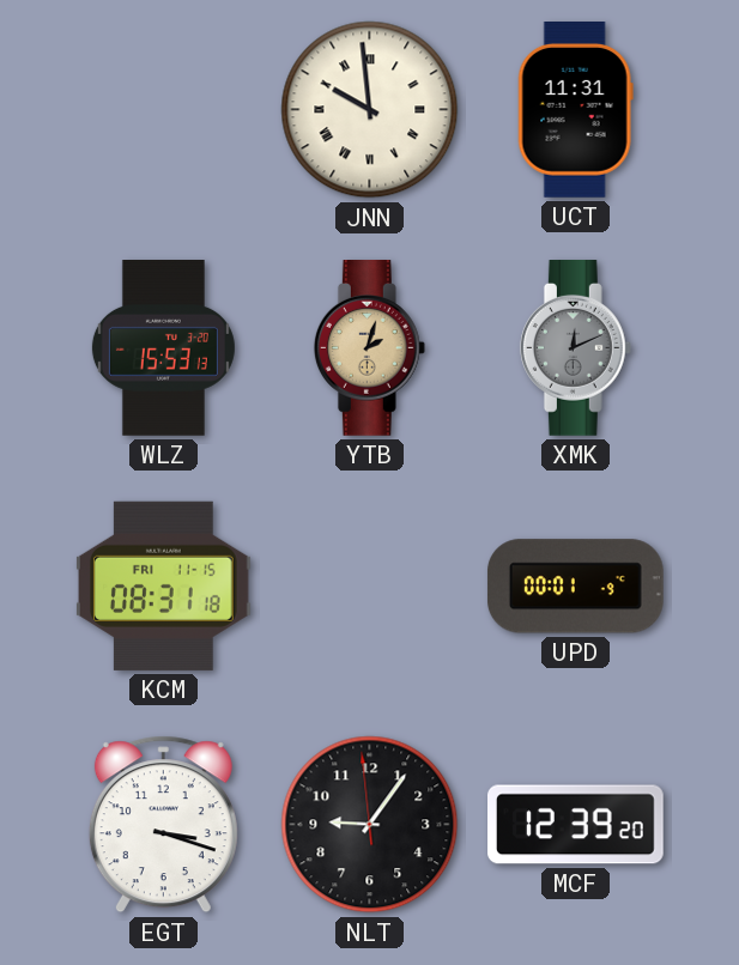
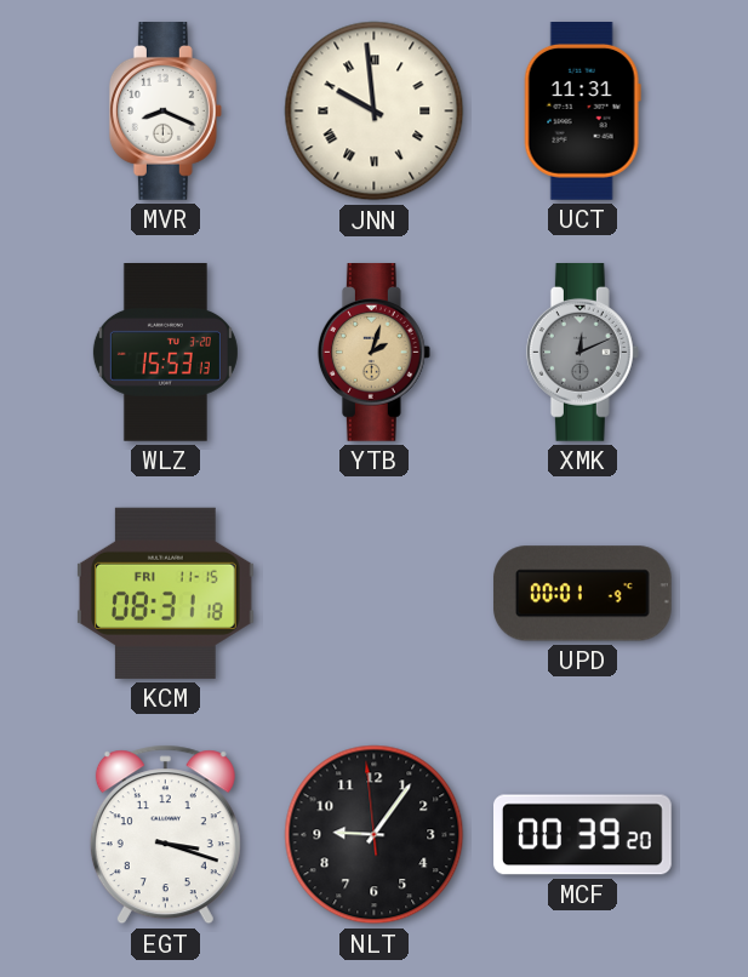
MVR: none -> 8:19
MCF: 12:39 -> 00:39
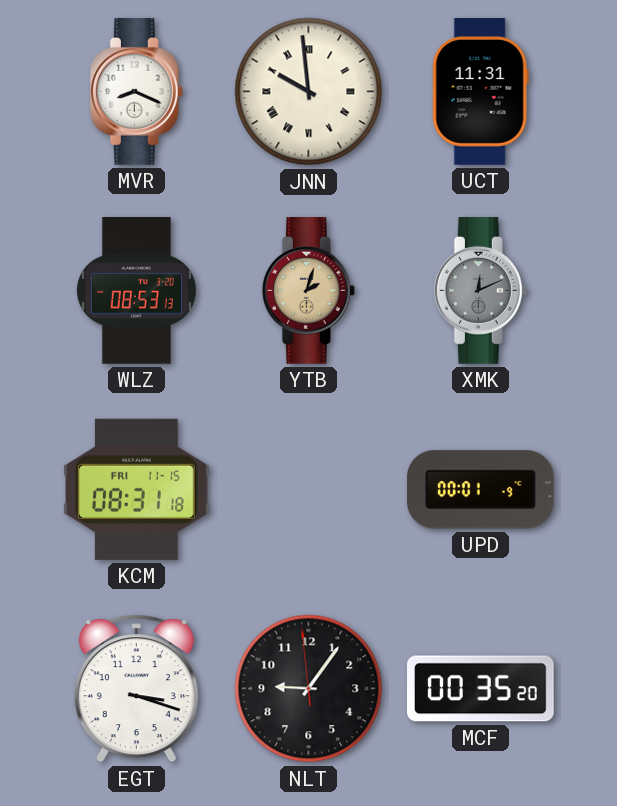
WLZ: 15:53 -> 08:53
MCF: 00:39 -> 00:35
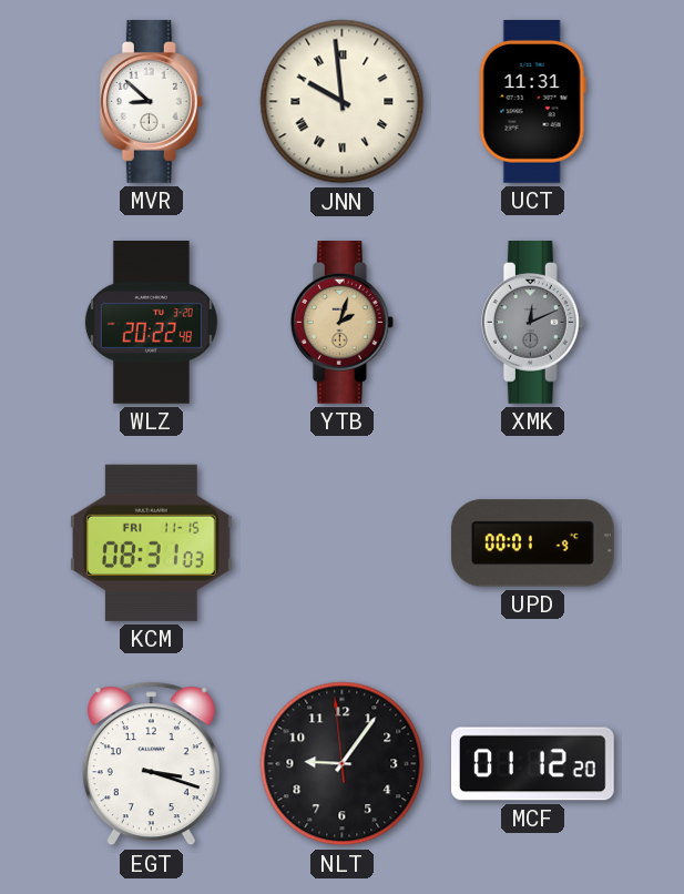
MVR: 8:19 -> 8:52
WLZ: 08:53 -> 20:22
KCM: 08:31:18 -> 08:31:03
MCF: 00:35 -> 01:12
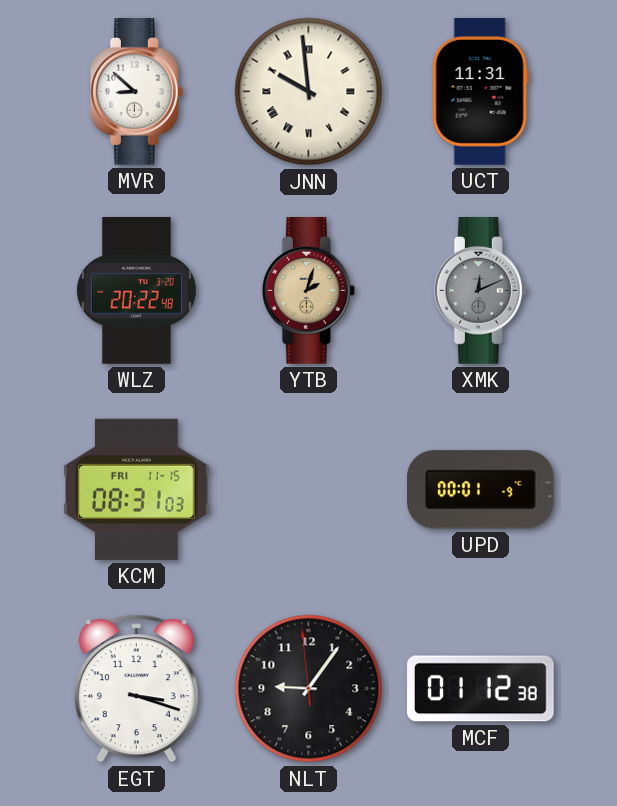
MCF: 01:12:20 -> 01:12:38
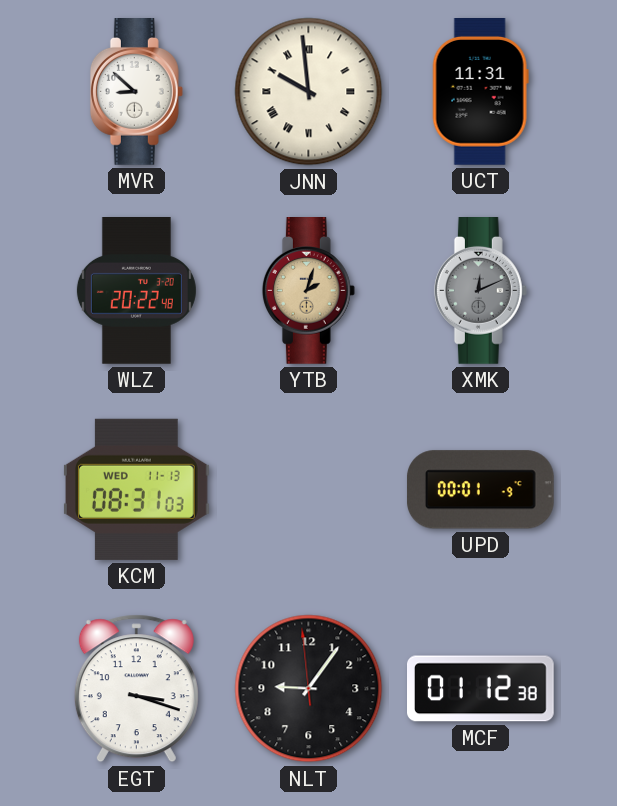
KCM date: FRI 11-15 -> WED 11-13
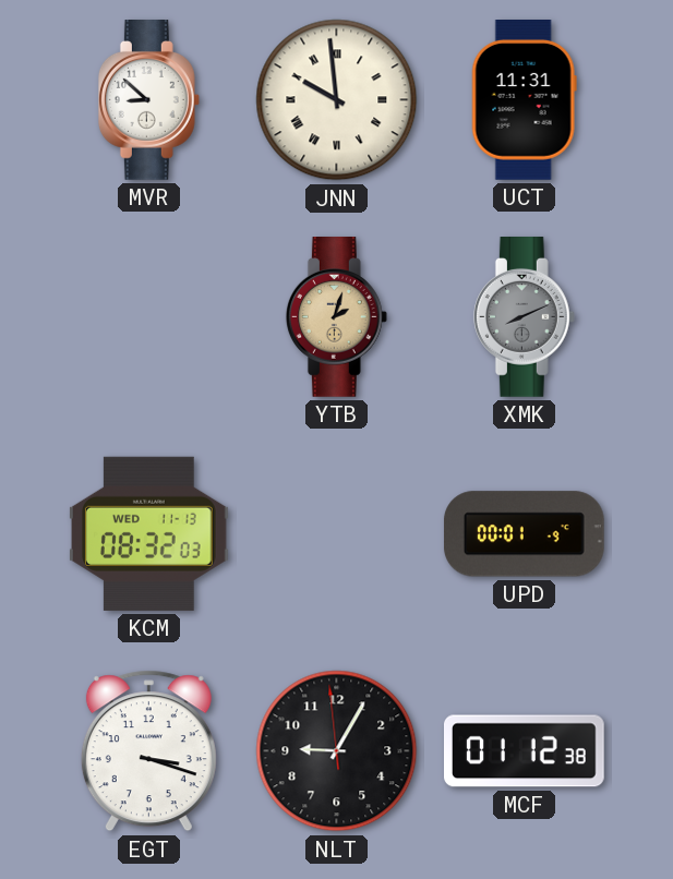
WLZ: 20:22 -> none
XMK: 12:11 -> 8:11
KCM: 08:31 -> 08:32
NLT: 9:05 -> 9:04
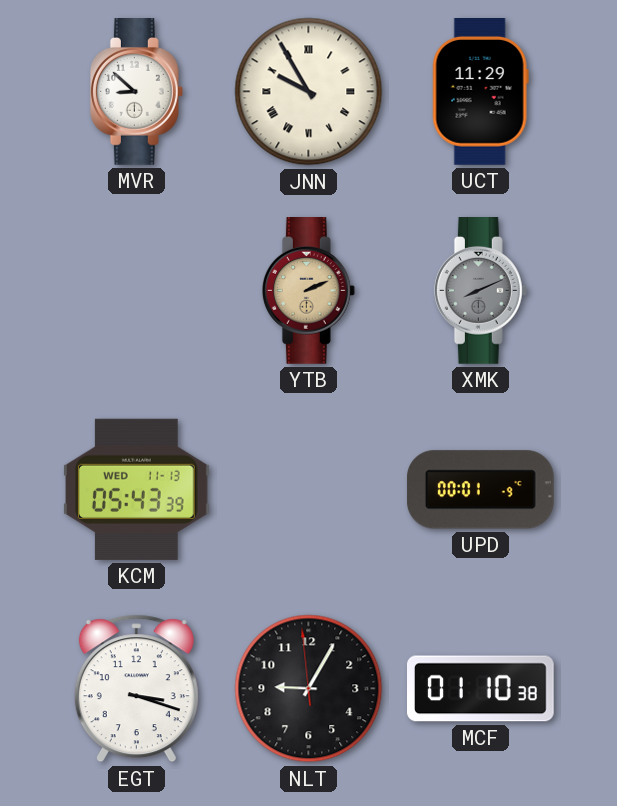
JNN: 9:59 -> 9:55
UCT: 11:31 -> 11:29
YTB: 2:03 -> 2:11
KCM: 08:32 -> 05:43
MCF: 01:12 -> 01:10
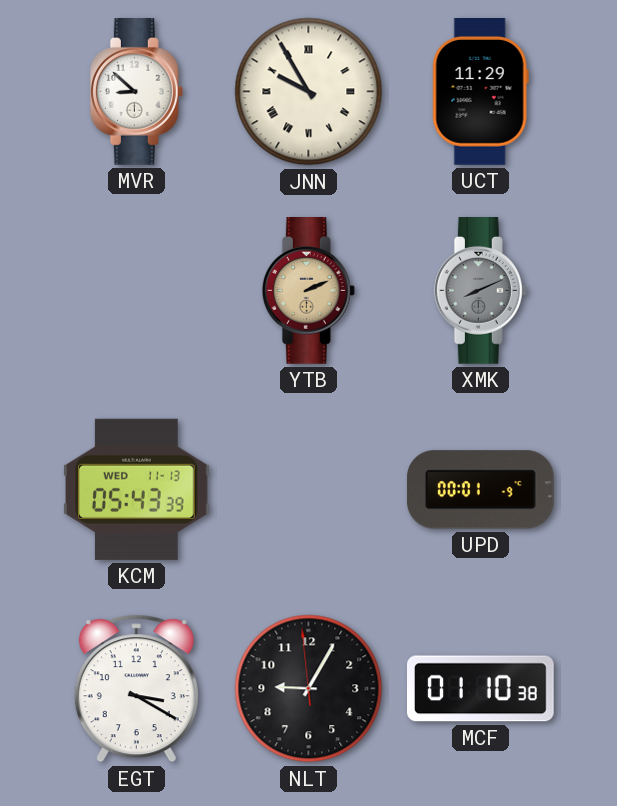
EGT: 3:18 -> 3:20
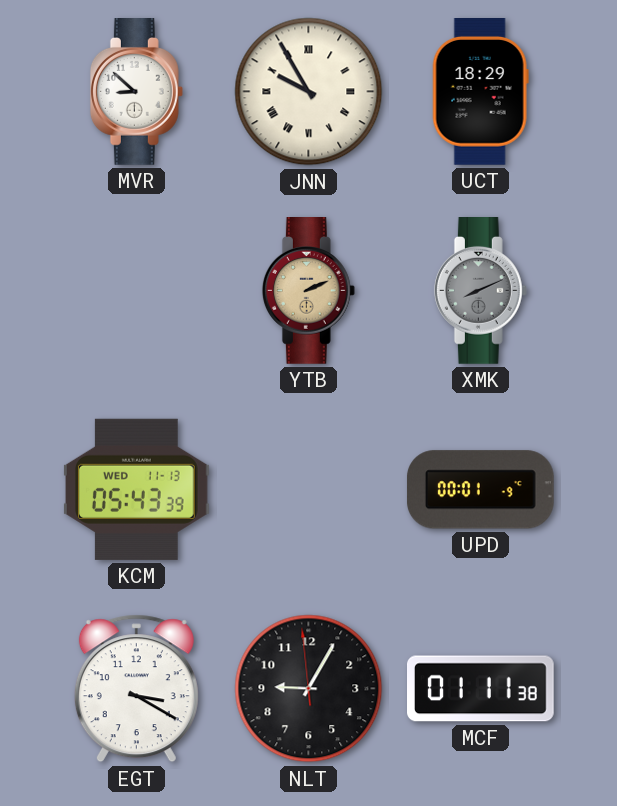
UCT: 11:29 -> 18:29
MCF: 01:10 -> 01:11
